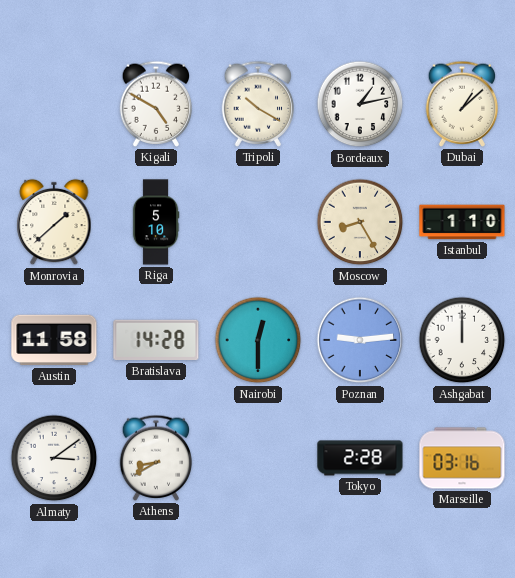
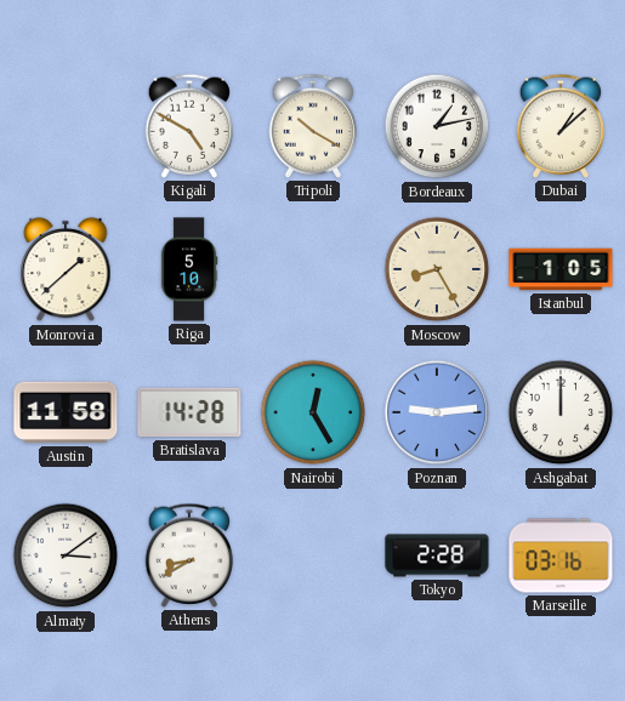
Istanbul: 1:10 -> 1:05
Nairobi: 12:30 -> 12:25
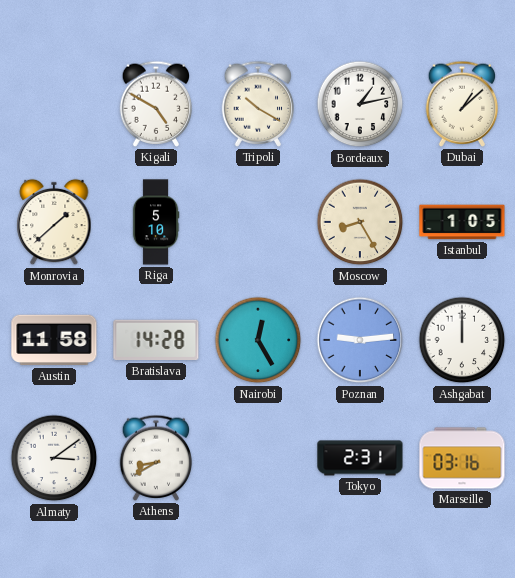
Tokyo: 2:28 -> 2:31
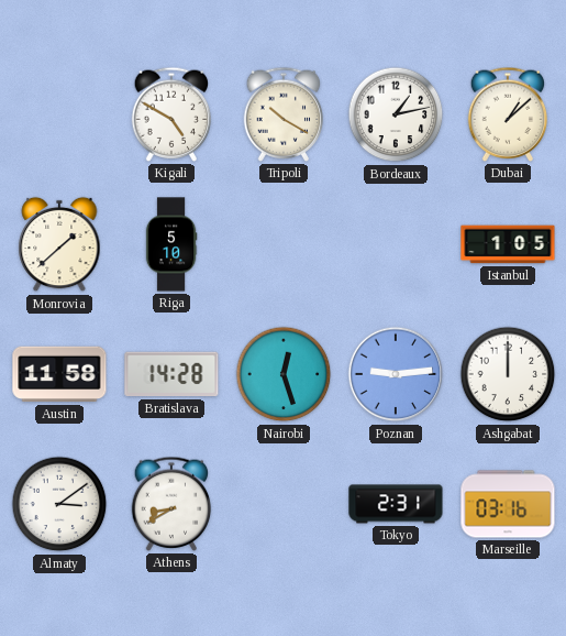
Moscow: 8:25 -> none
Nairobi: 12:25 -> 12:27
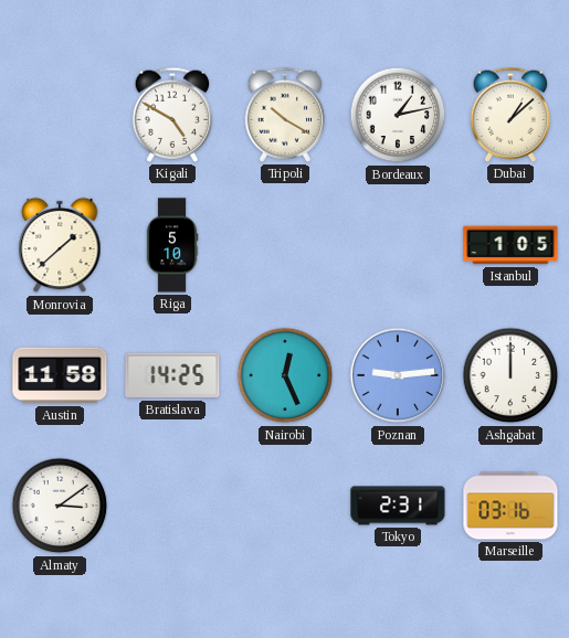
Bratislava: 14:28 -> 14:25
Nairobi: 12:27 -> 12:26
Athens: 8:40 -> none
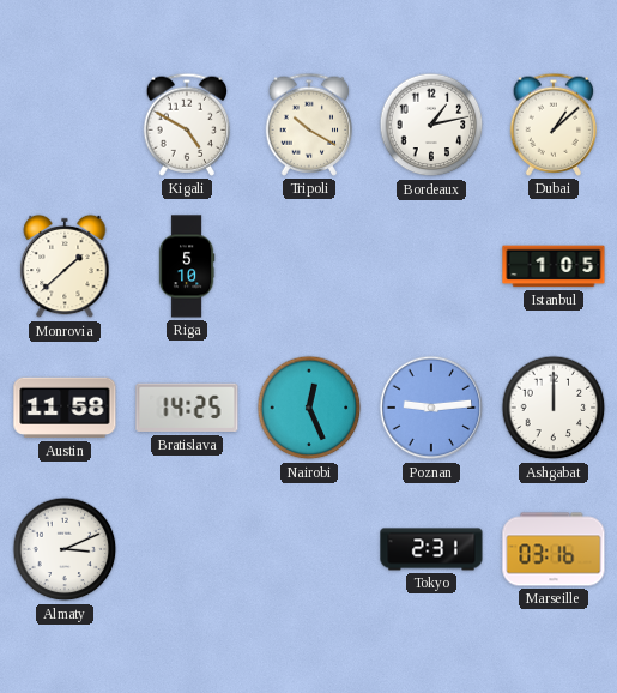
Almaty: 3:09 -> 3:11
